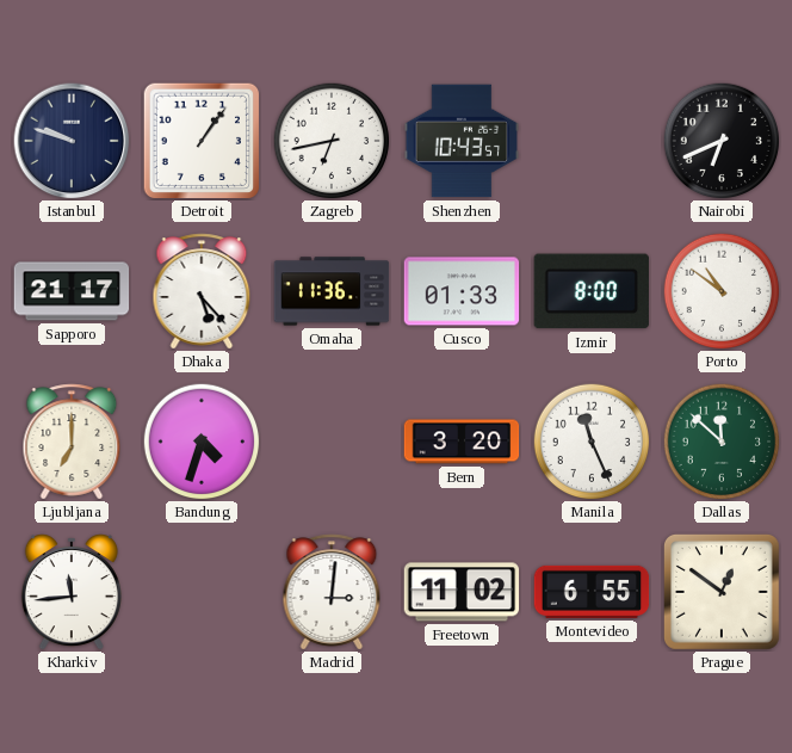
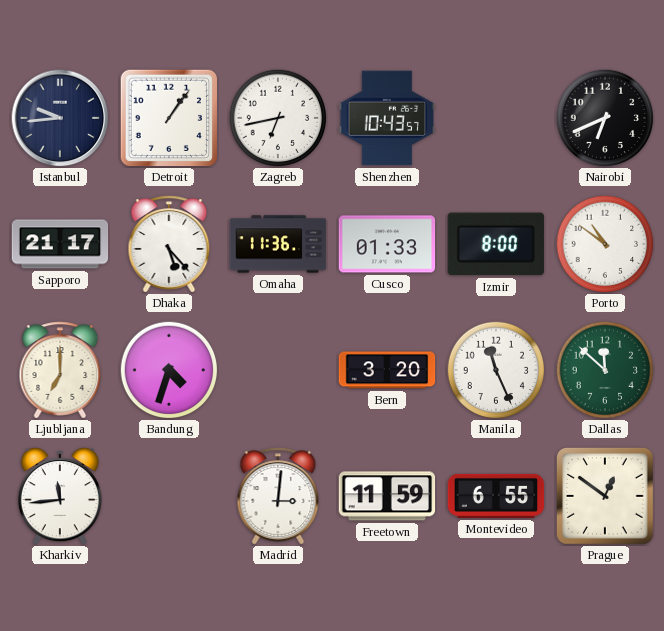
Istanbul: 9:48 -> 9:44
Freetown: 11:02 -> 11:59
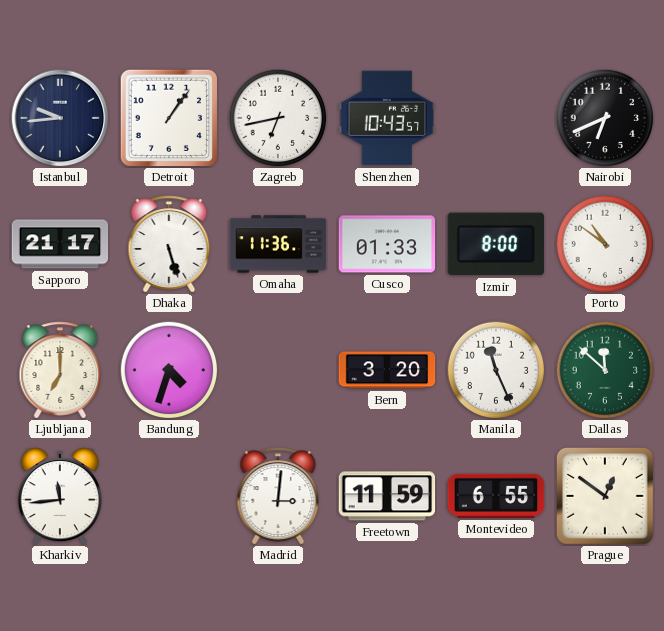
Dhaka: 5:23 -> 5:27
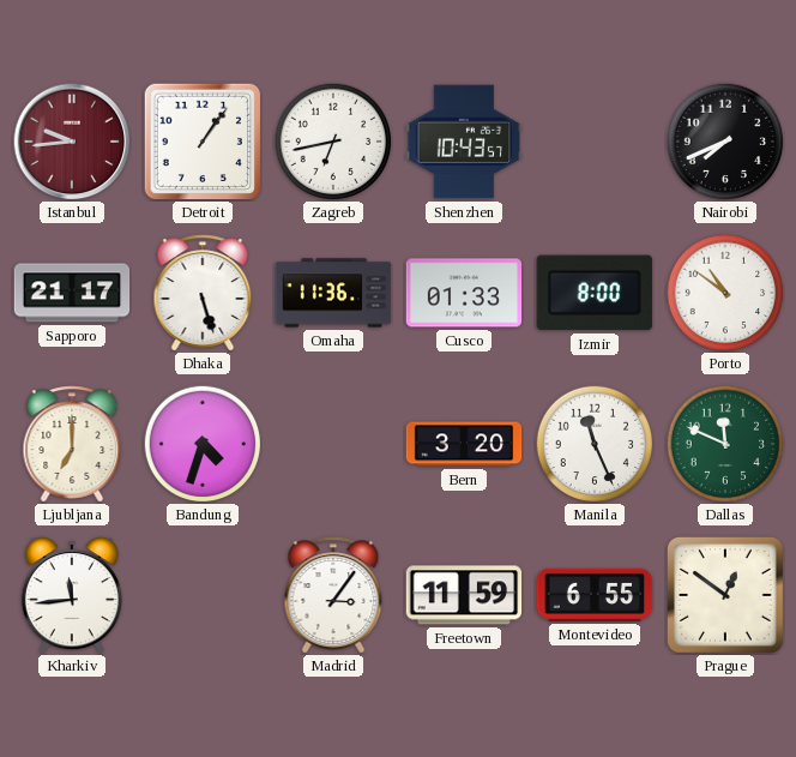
Istanbul dial: navy -> burgundy
Nairobi: 6:41 -> 7:41
Dallas: 11:52 -> 11:49
Madrid: 3:01 -> 3:06
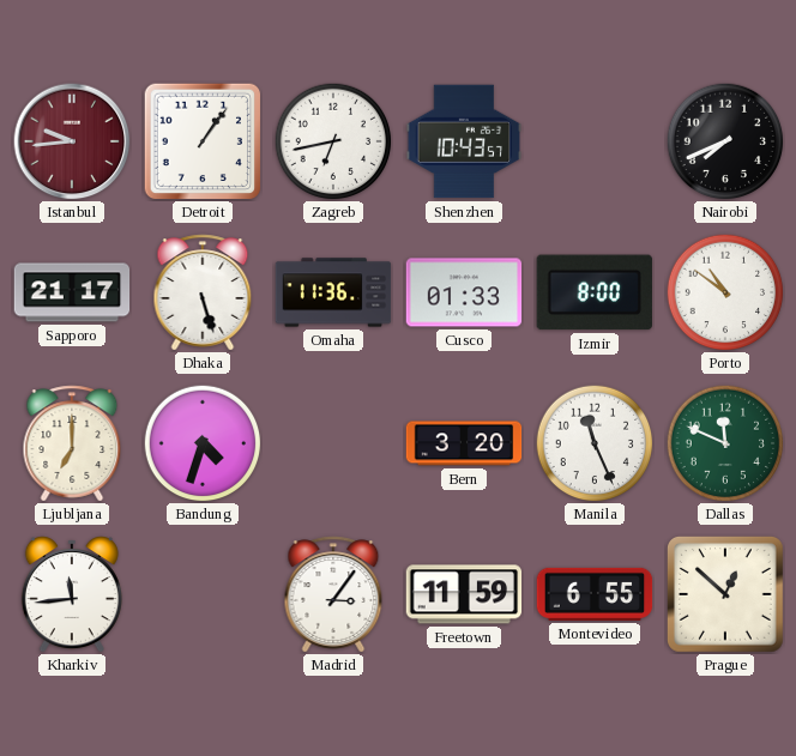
Prague: 12:51 -> 12:52
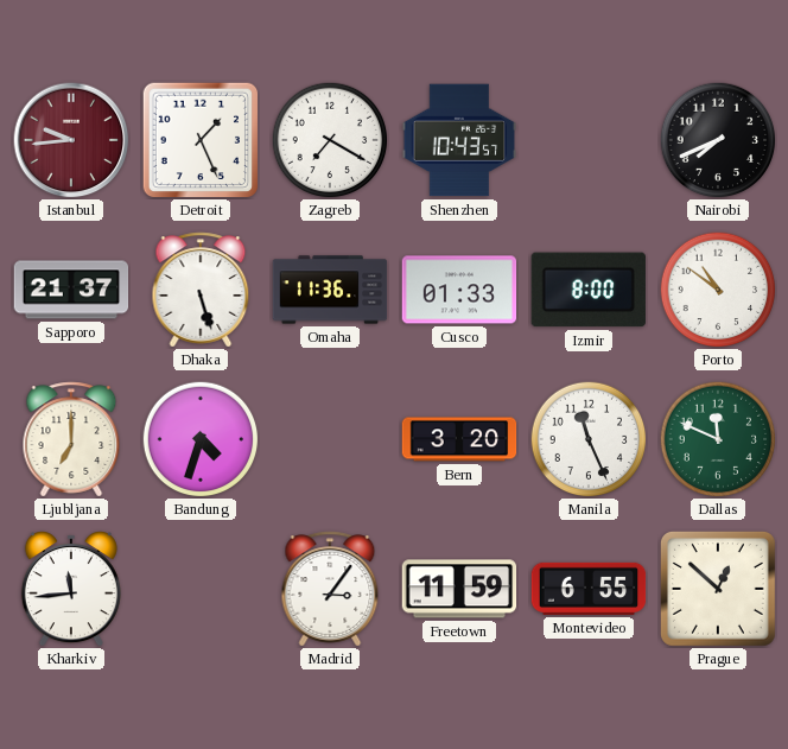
Detroit: 1:06 -> 1:26
Zagreb: 6:43 -> 7:20
Sapporo: 21:17 -> 21:37
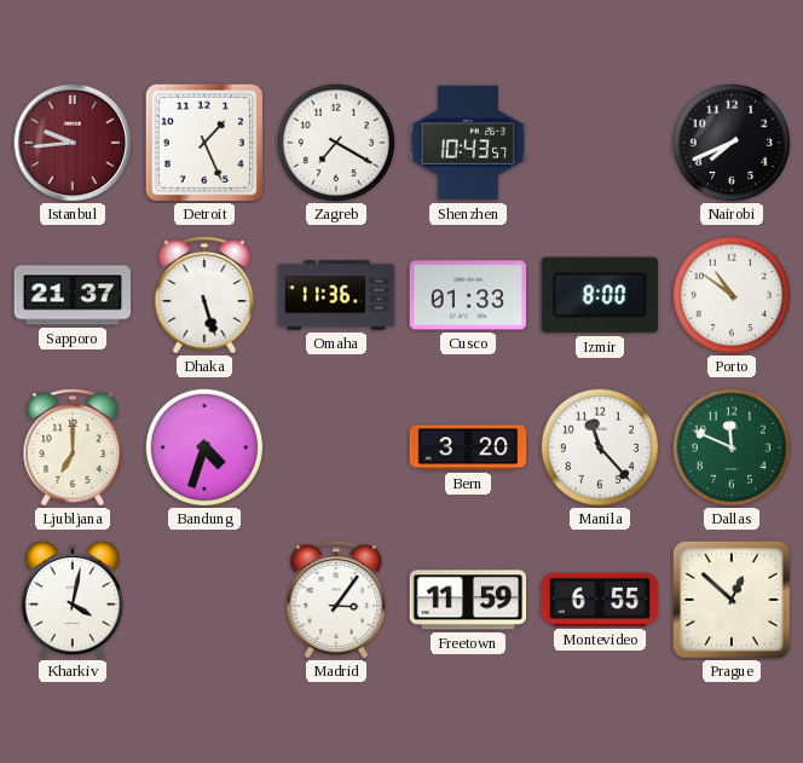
Manila: 11:26 -> 11:23
Kharkiv: 11:44 -> 4:02
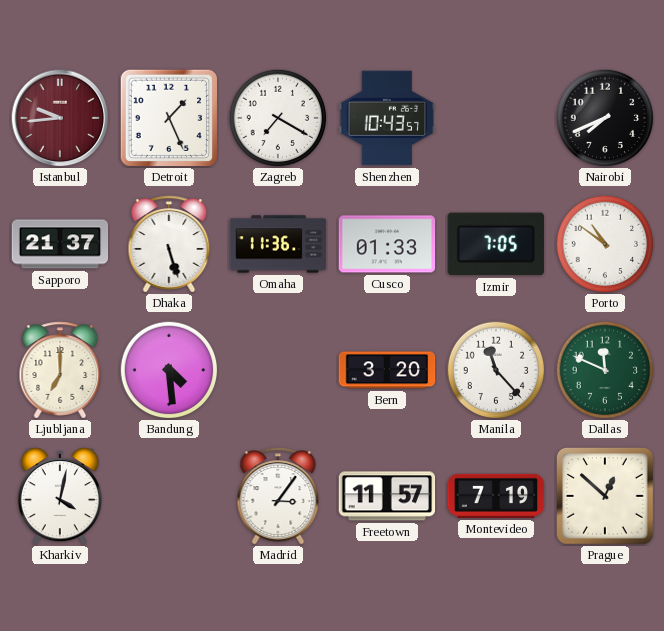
Izmir: 8:00 -> 7:05
Bandung: 4:33 -> 4:29
Freetown: 11:59 -> 11:57
Montevideo: 6:55 -> 7:19
